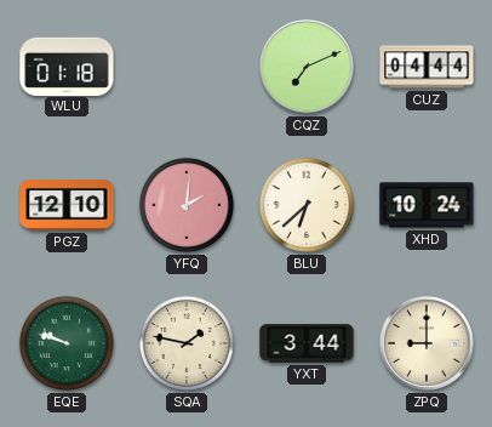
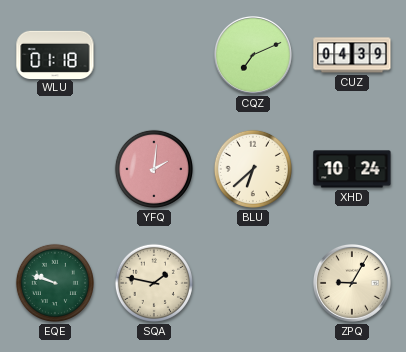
CUZ: 04:44 -> 04:39
PGZ: 12:10 -> none
YXT: 3:44 -> none
ZPQ: 9:00 -> 9:05
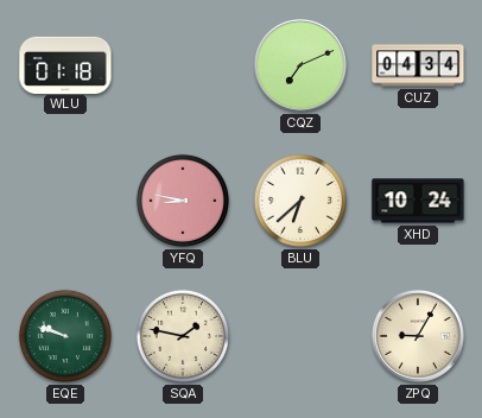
CUZ: 04:39 -> 04:34
YFQ: 2:01 -> 8:47
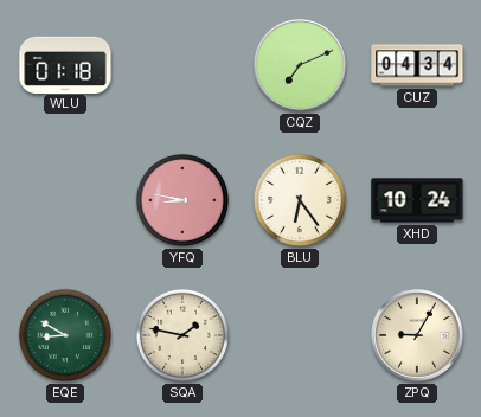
BLU: 6:38 -> 6:24
EQE: 9:48 -> 8:50
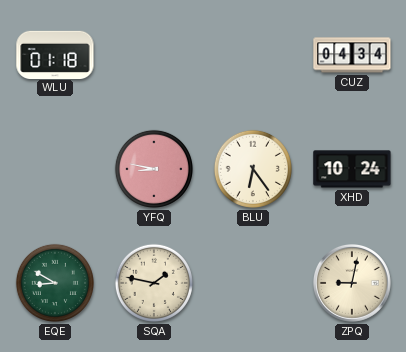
CQZ: 7:11 -> none
ZPQ: 9:05 -> 9:02
